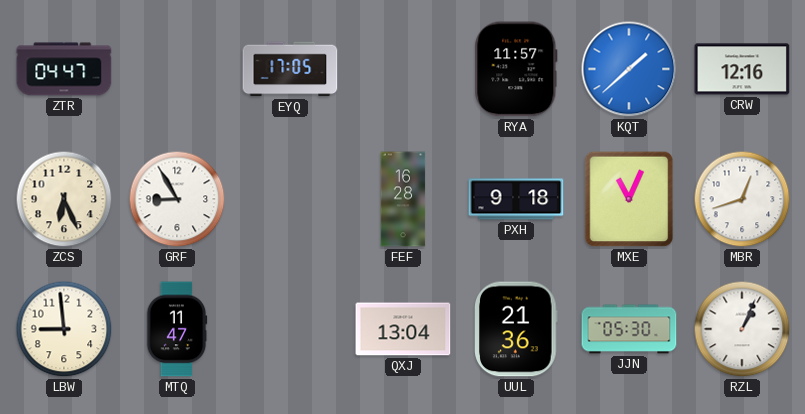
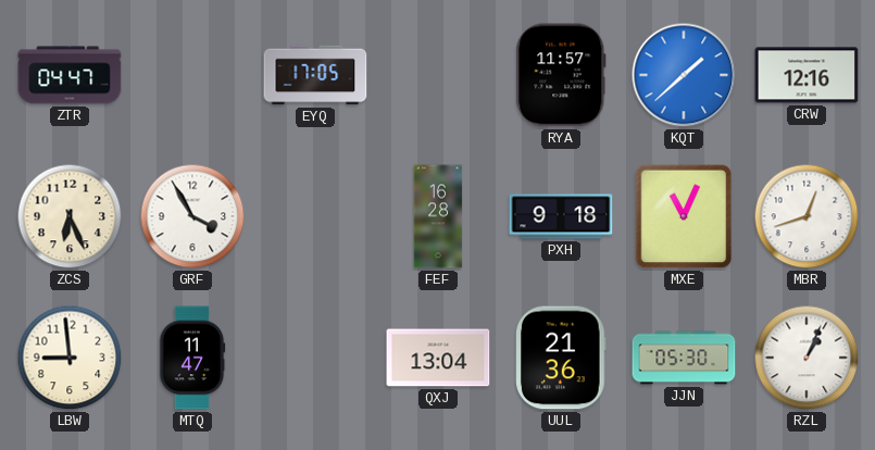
GRF: 8:55 -> 3:55
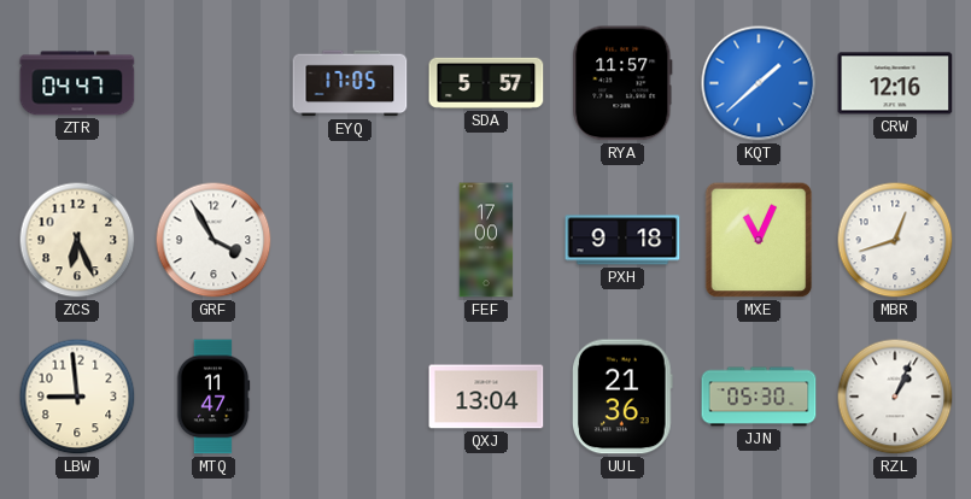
SDA: none -> 5:57
FEF: 16:28 -> 17:00
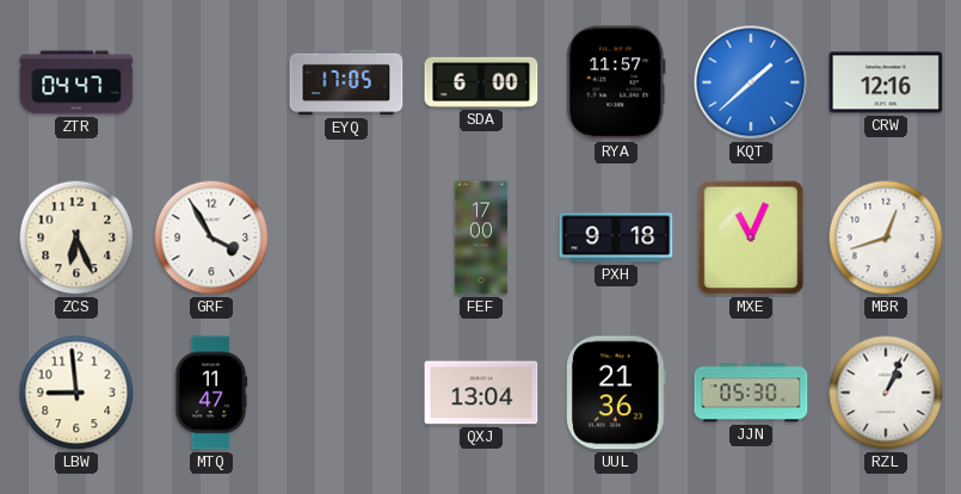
SDA: 5:57 -> 6:00
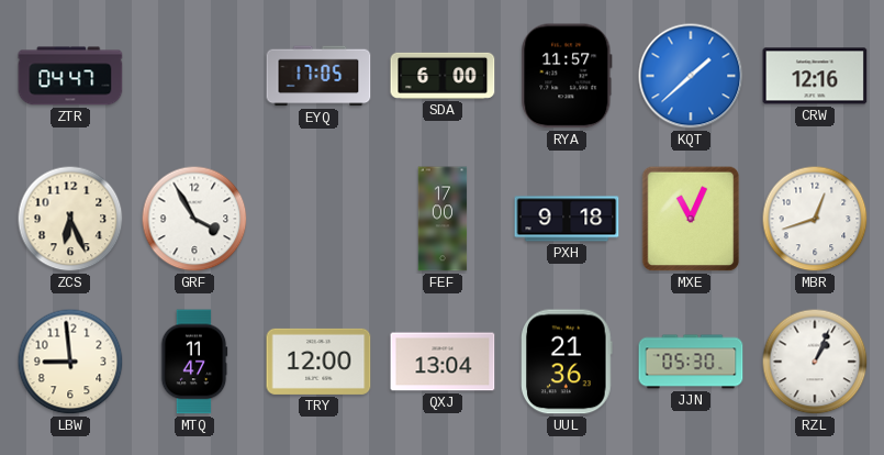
TRY: none -> 12:00
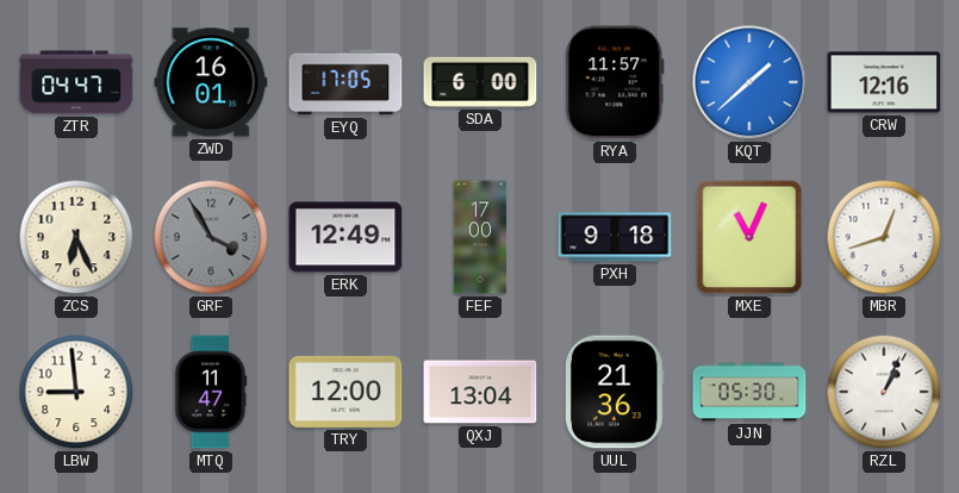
ZWD: none -> 16:01
GRF dial: white -> grey
ERK: none -> 12:49
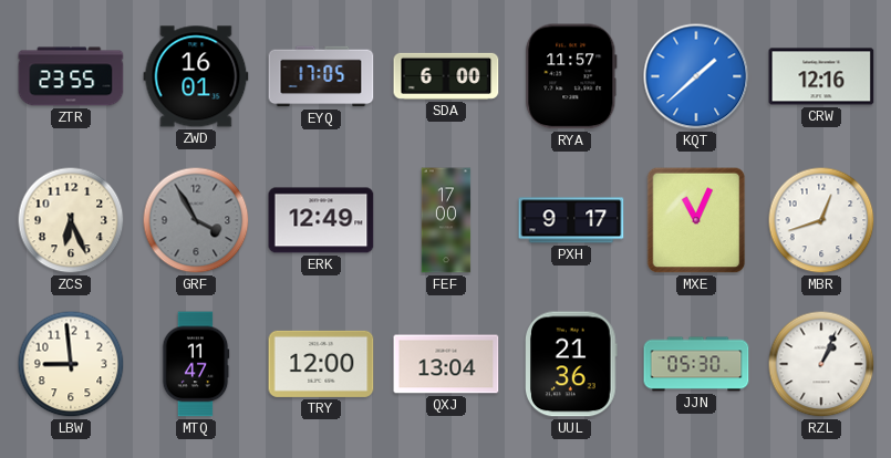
ZTR: 04:47 -> 23:55
PXH: 9:18 -> 9:17
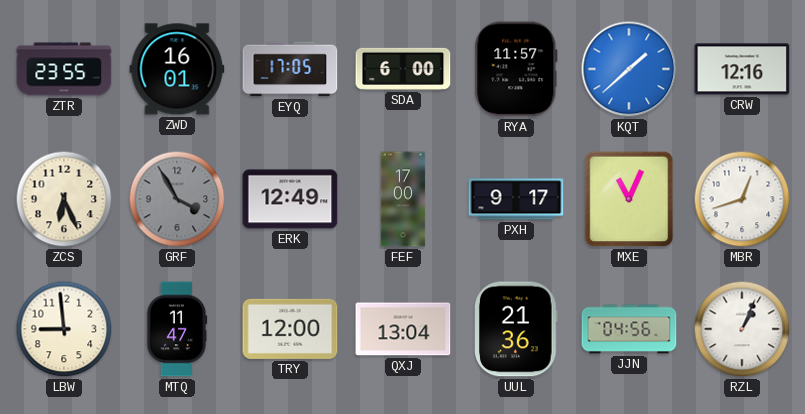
JJN: 05:30 -> 04:56
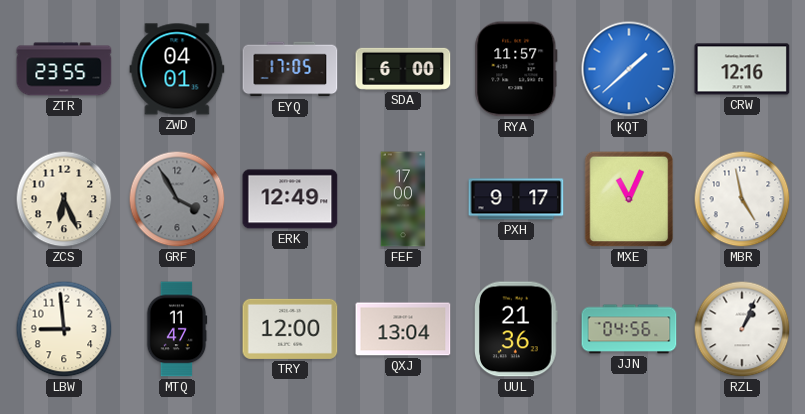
ZWD: 16:01 -> 04:01
MBR: 12:42 -> 4:58
